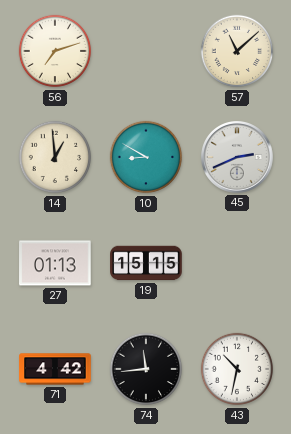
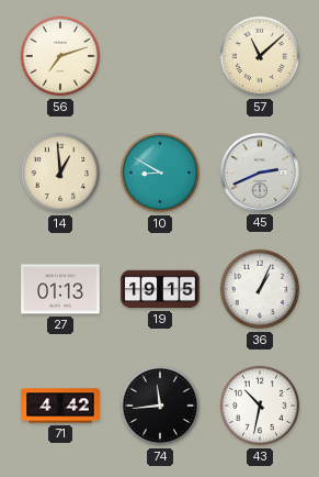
19: 15:15 -> 19:15
36: none -> 1:04
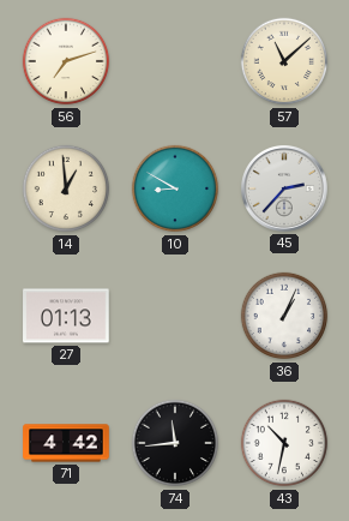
45: 2:41 -> 2:37
19: 19:15 -> none
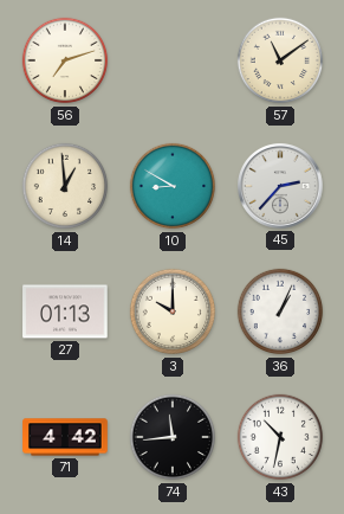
57: 11:08 -> 11:09
3: none -> 10:00
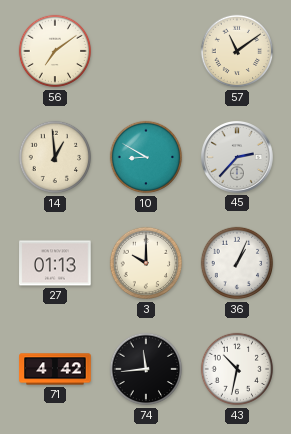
56: 7:12 -> 7:09
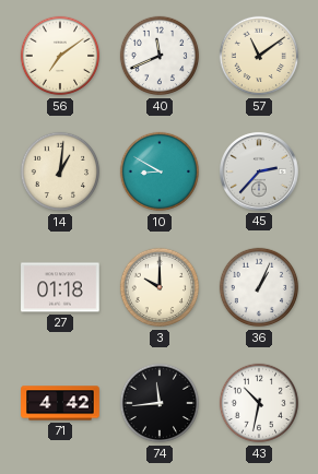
40: none -> 11:41
14: 12:59 -> 1:01
27: 01:13 -> 01:18
